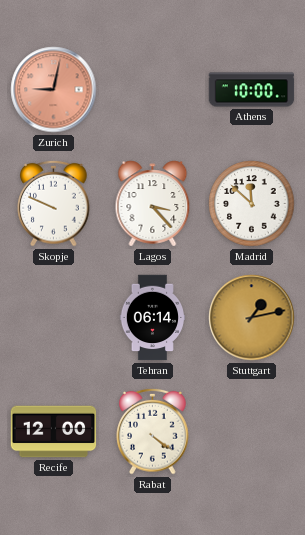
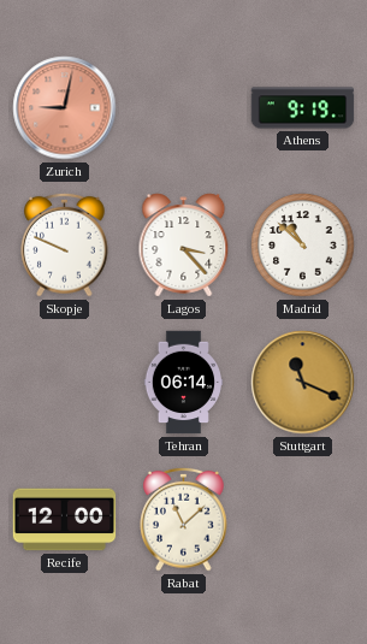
Athens: 10:00 -> 9:19
Madrid: 11:52 -> 10:52
Stuttgart: 1:13 -> 11:19
Rabat: 4:21 -> 11:08
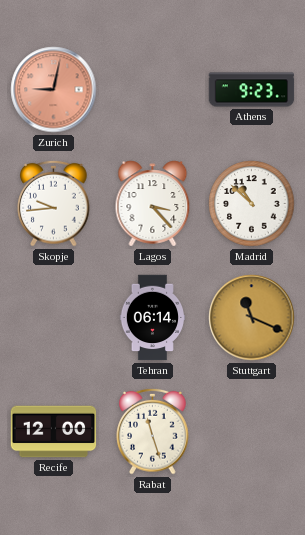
Athens: 9:19 -> 9:23
Skopje: 9:49 -> 9:44
Rabat: 11:08 -> 11:27
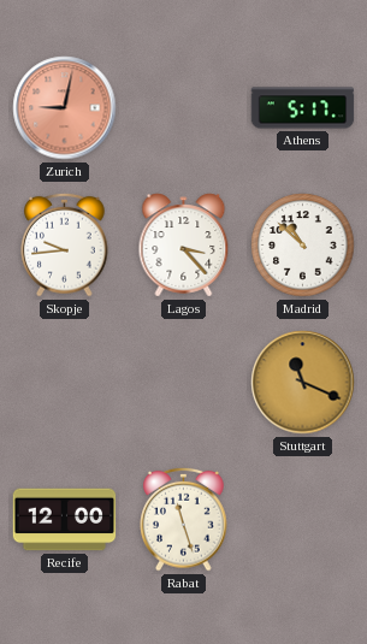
Athens: 9:23 -> 5:17
Tehran: 06:14 -> none
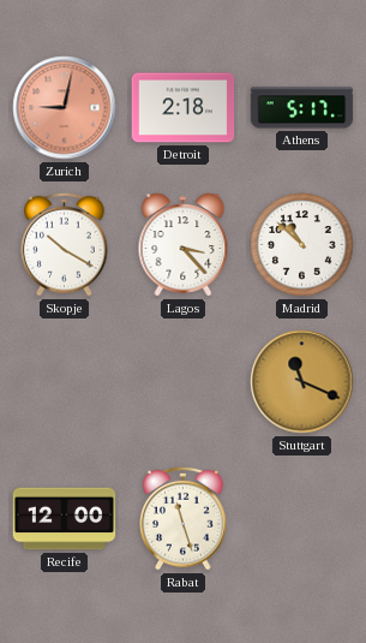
Detroit: none -> 2:18
Skopje: 9:44 -> 10:20
